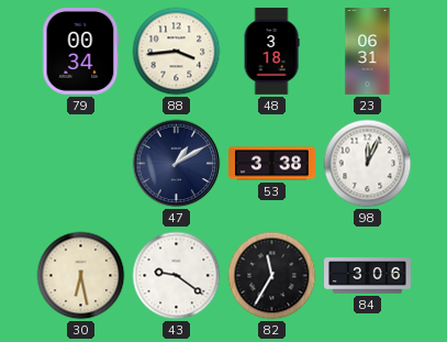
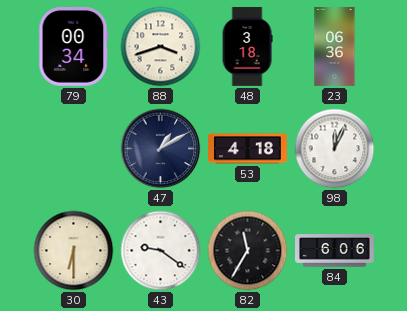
88: 3:44 -> 3:42
23: 06:31 -> 06:36
53: 3:38 -> 4:18
30: 6:28 -> 6:30
84: 3:06 -> 6:06
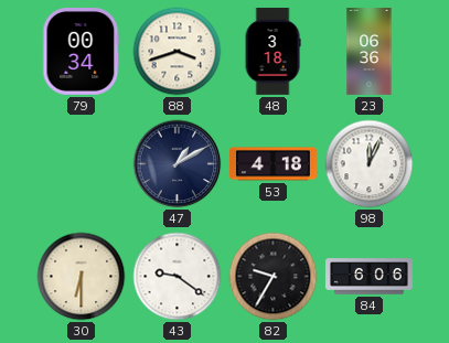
82: 11:35 -> 9:35
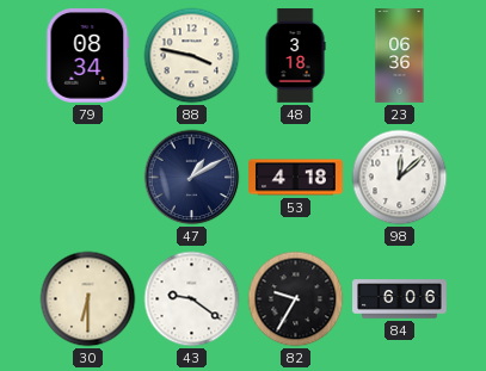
79: 00:34 -> 08:34
88: 3:42 -> 3:47
98: 12:04 -> 12:08
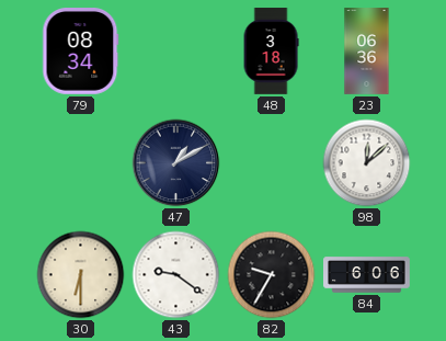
88: 3:47 -> none
53: 4:18 -> none
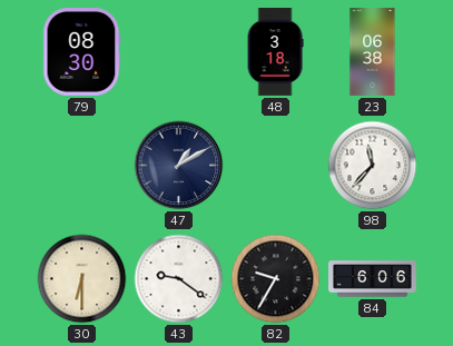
79: 08:34 -> 08:30
23: 06:36 -> 06:38
98: 12:08 -> 11:37
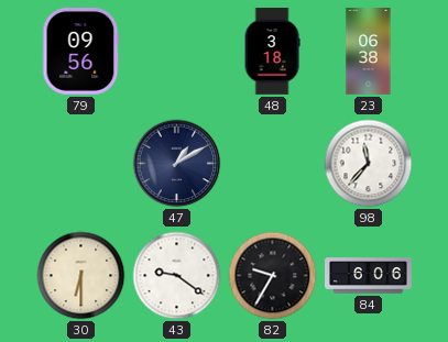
79: 08:30 -> 09:56
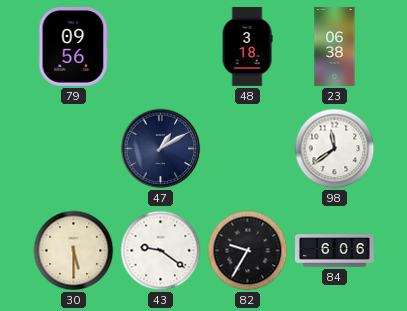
98: 11:37 -> 11:39
30: 6:30 -> 5:30
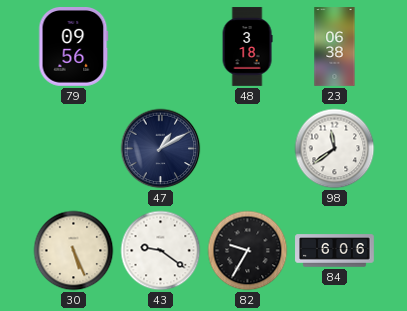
30: 5:30 -> 5:26
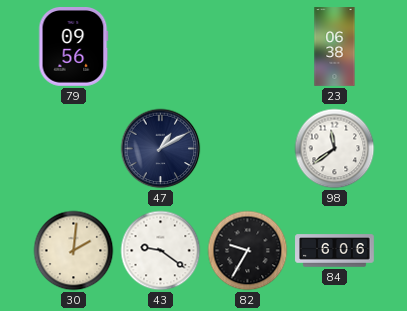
48: 3:18 -> none
30: 5:26 -> 2:01
